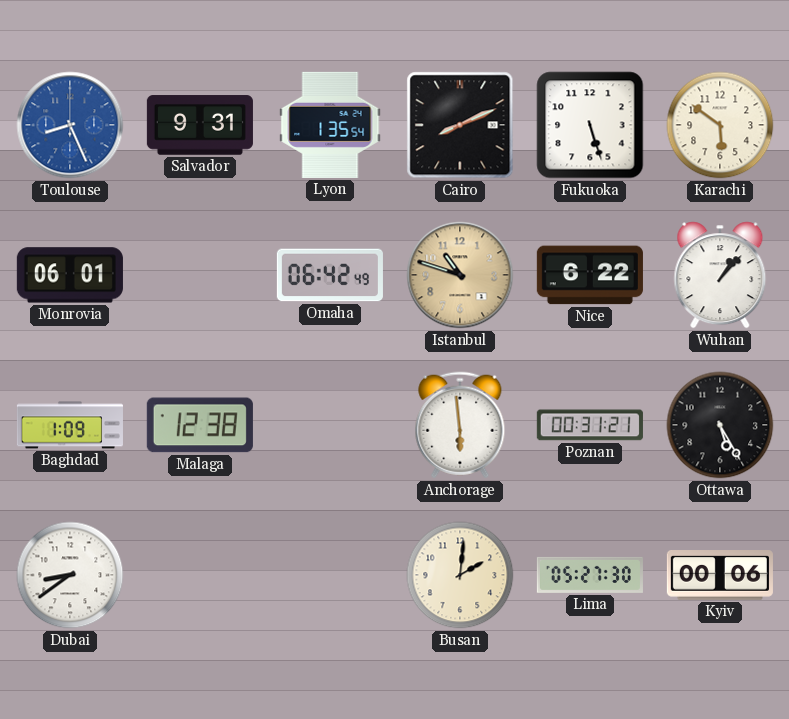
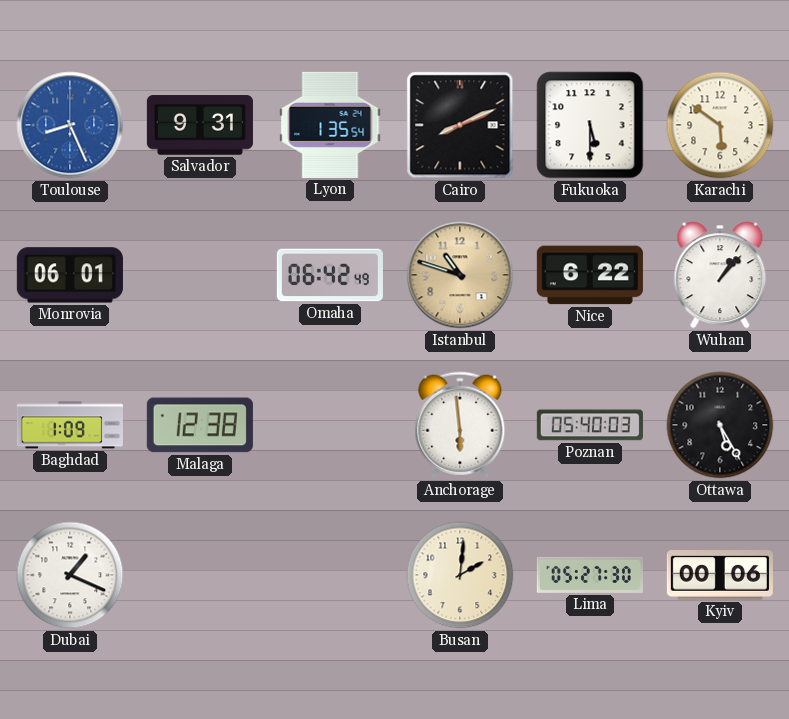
Fukuoka: 5:27 -> 5:30
Poznan: 00:31 -> 05:40
Dubai: 8:39 -> 1:19
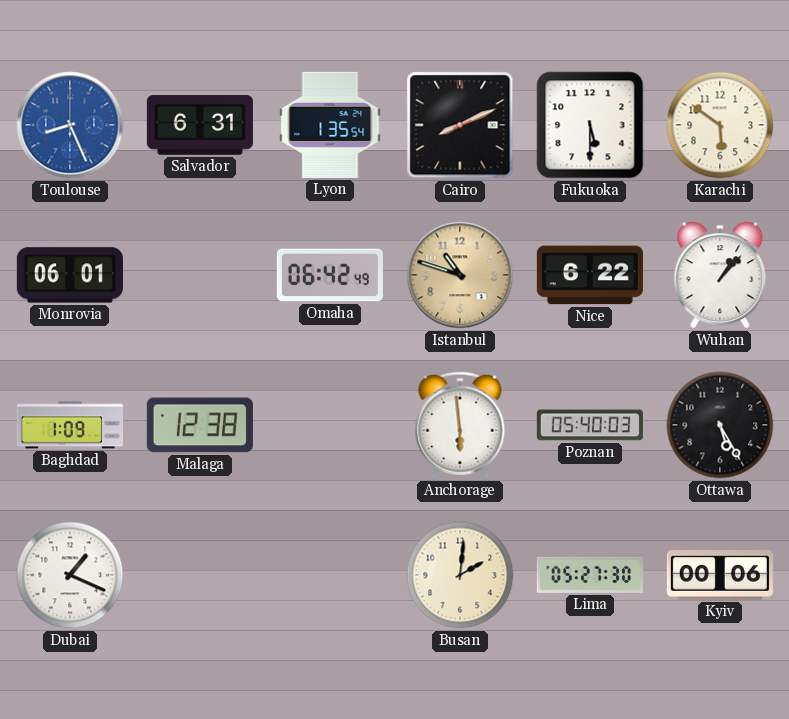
Salvador: 9:31 -> 6:31
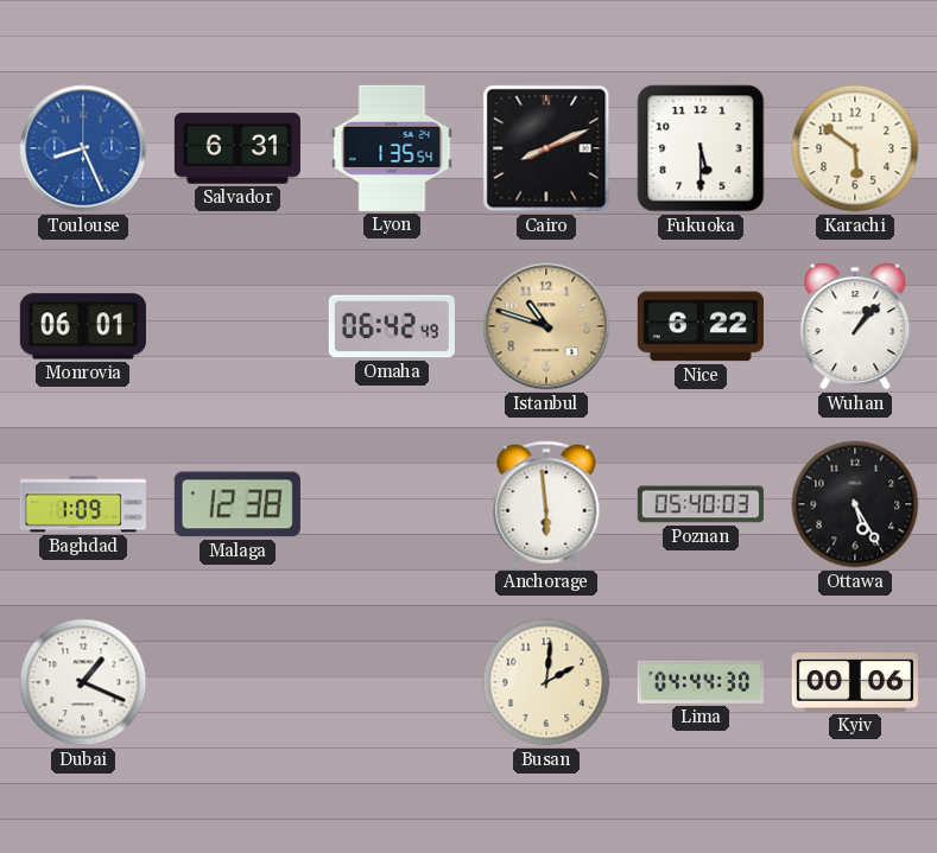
Lima: 05:27 -> 04:44
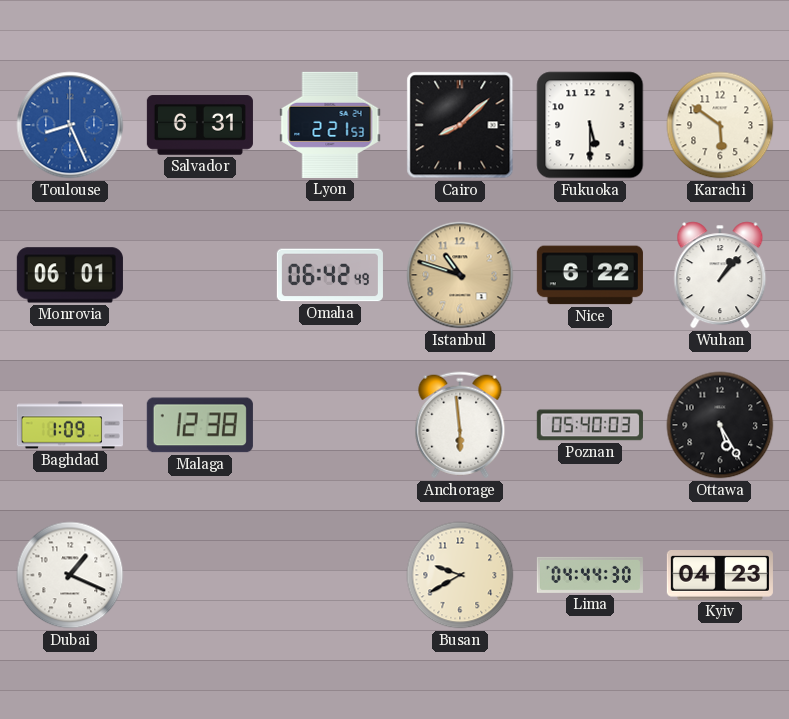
Lyon: 1:35 -> 2:21
Cairo: 8:11 -> 8:08
Busan: 2:01 -> 9:40
Kyiv: 00:06 -> 04:23
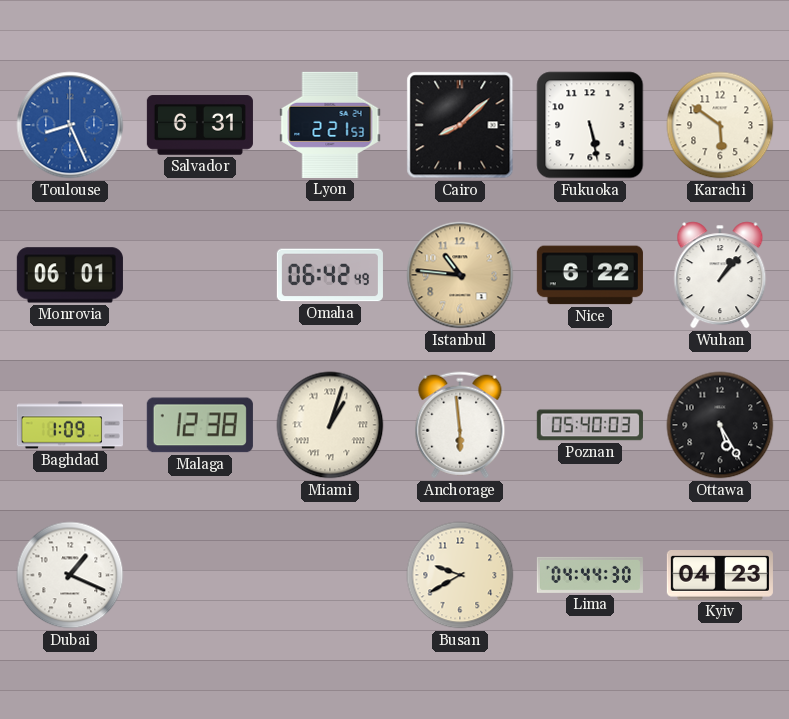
Fukuoka: 5:30 -> 5:28
Istanbul: 10:48 -> 10:46
Miami: none -> 1:03
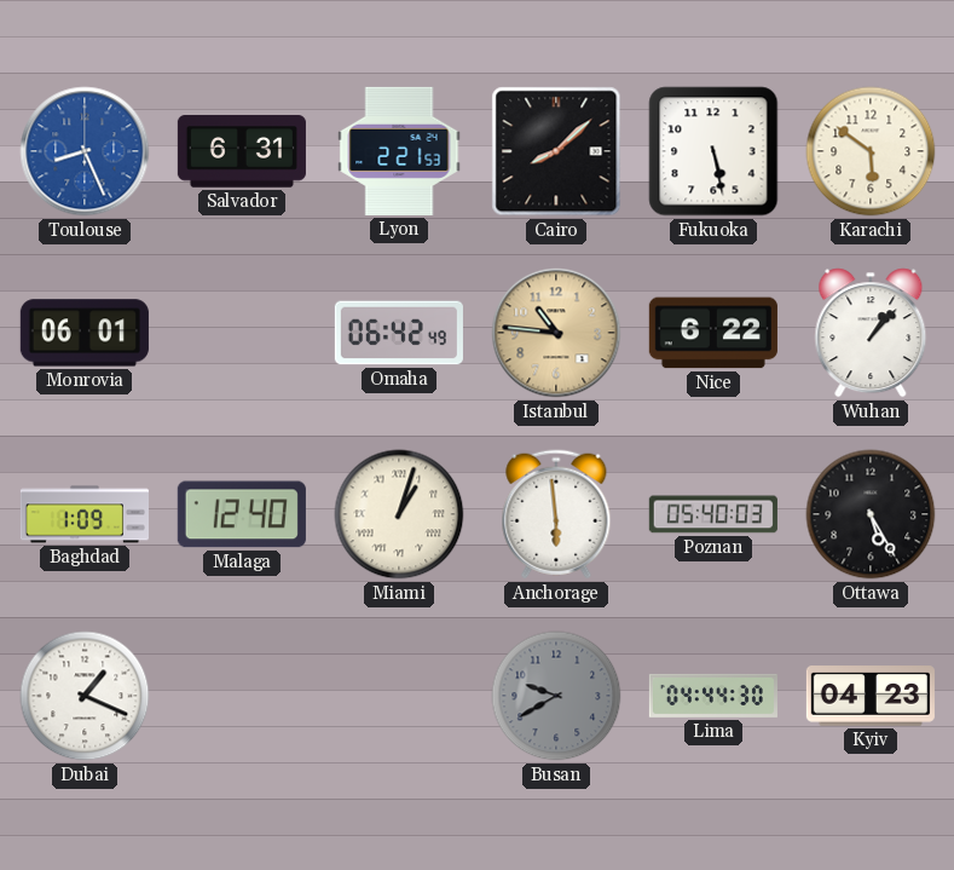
Malaga: 12:38 -> 12:40
Busan dial: cream -> grey
